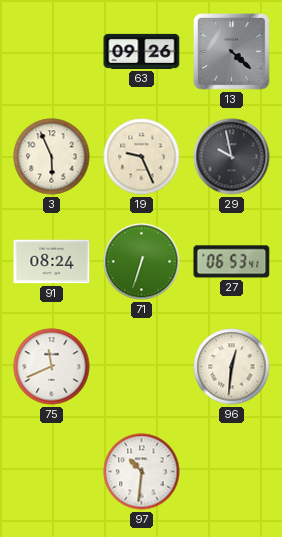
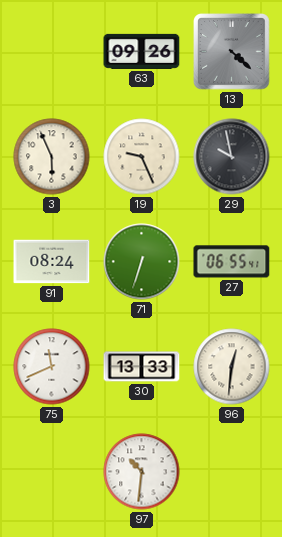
27: 06:53 -> 06:55
30: none -> 13:33
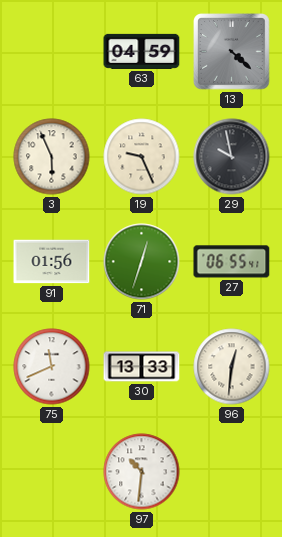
63: 09:26 -> 04:59
91: 08:24 -> 01:56
71: 6:33 -> 12:33
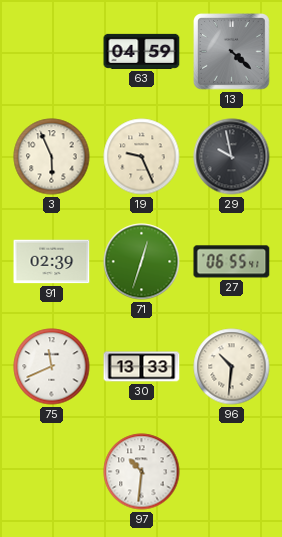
91: 01:56 -> 02:39
96: 12:31 -> 10:31
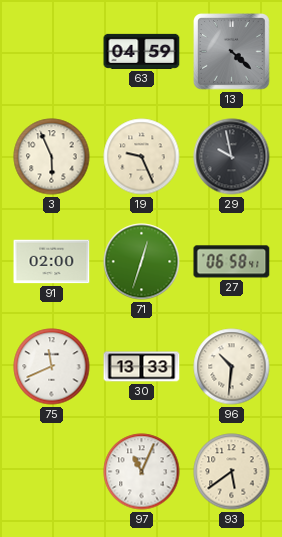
91: 02:39 -> 02:00
27: 06:55 -> 06:58
97: 10:31 -> 11:04
93: none -> 5:39
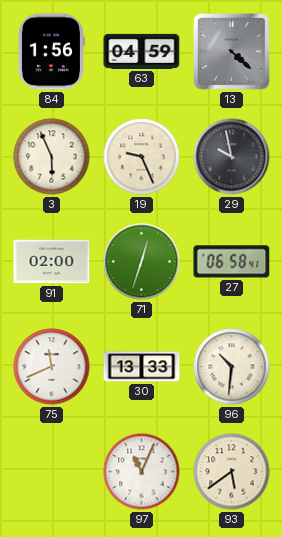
84: none -> 1:56
